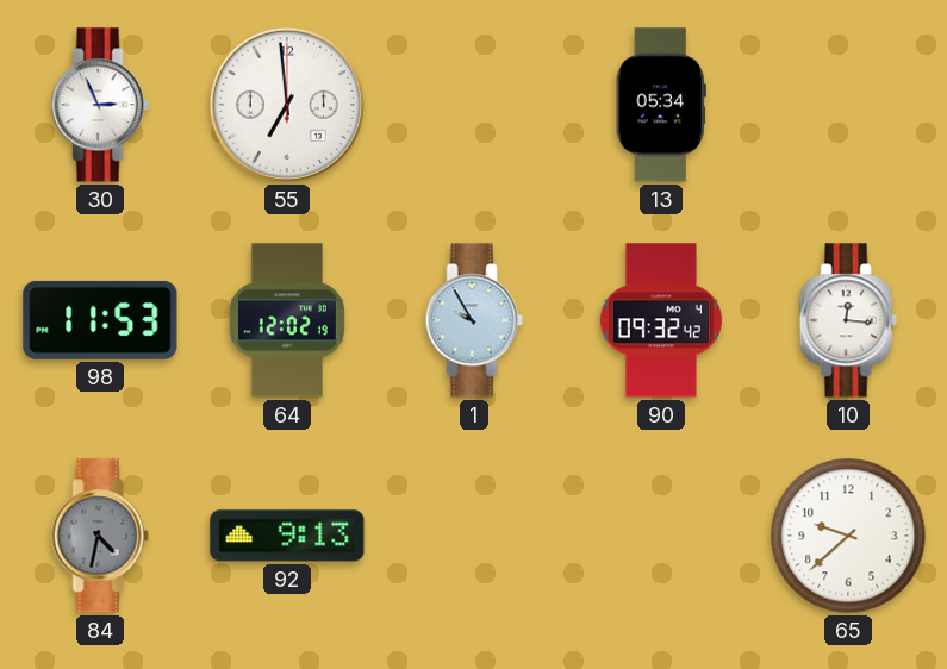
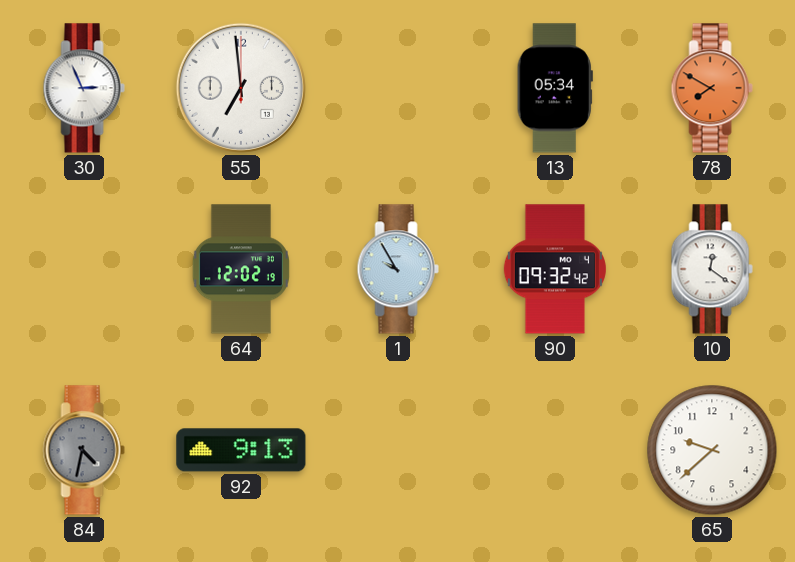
78: none -> 7:50
98: 11:53 -> none
10: 12:16 -> 12:21
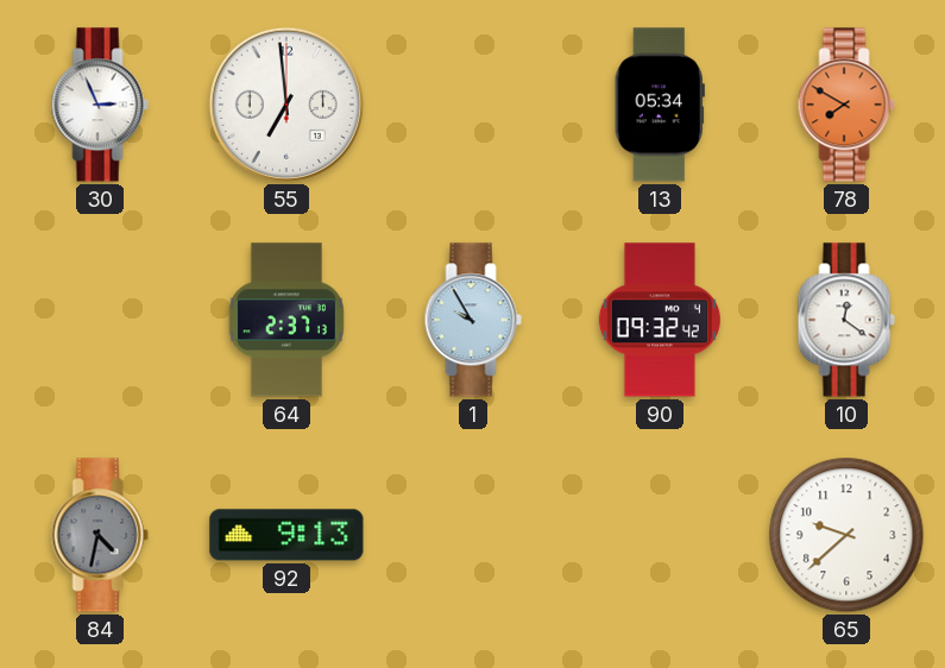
64: 12:02 -> 2:37
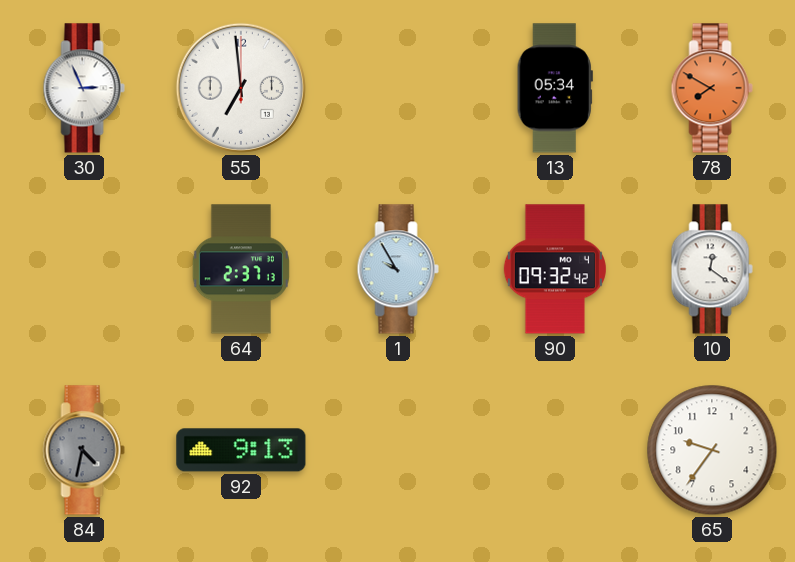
65: 9:38 -> 9:36
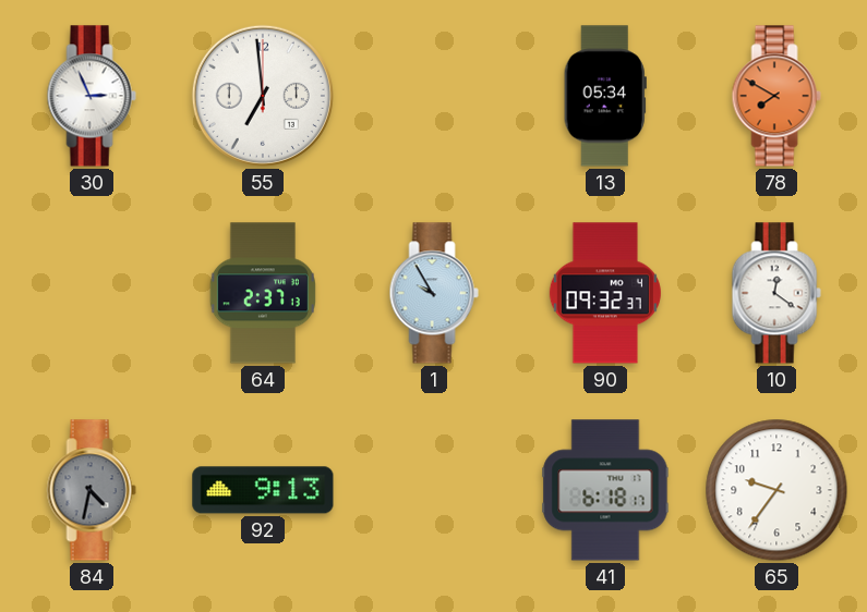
90: 09:32:42 -> 09:32:37
41: none -> 6:18
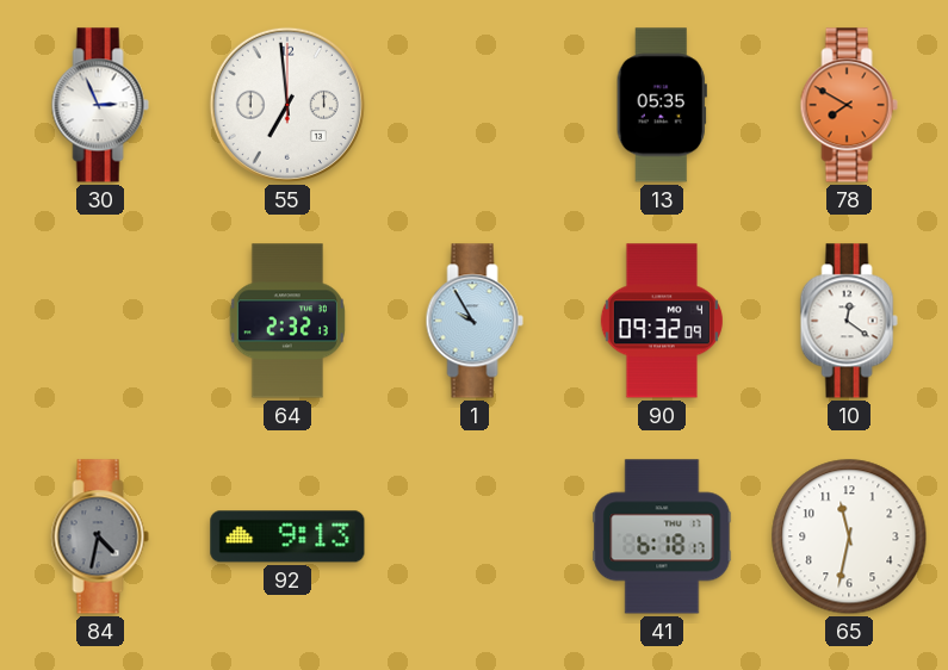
13: 05:34 -> 05:35
64: 2:37 -> 2:32
90: 09:32:37 -> 09:32:09
65: 9:36 -> 11:32
